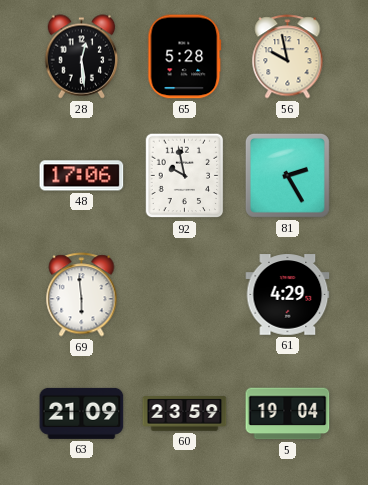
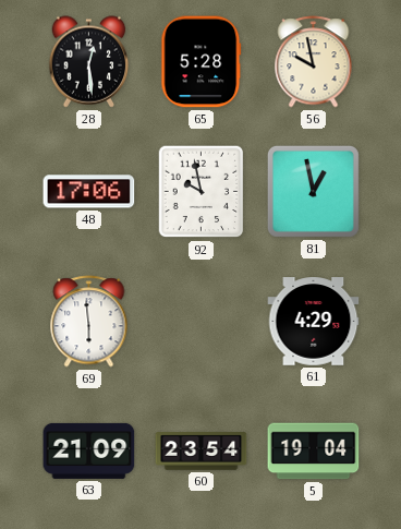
81: 2:25 -> 12:58
60: 23:59 -> 23:54
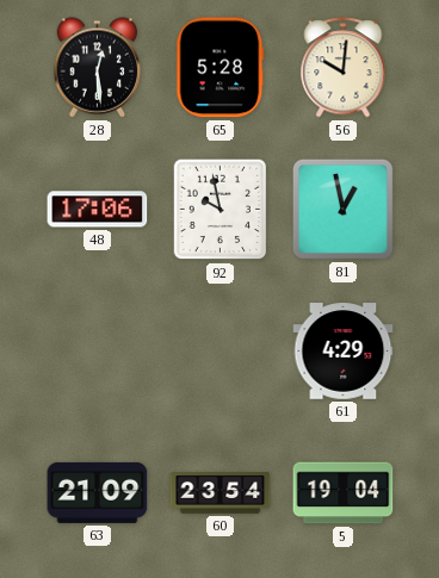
56: 9:58 -> 10:01
69: 5:59 -> none
